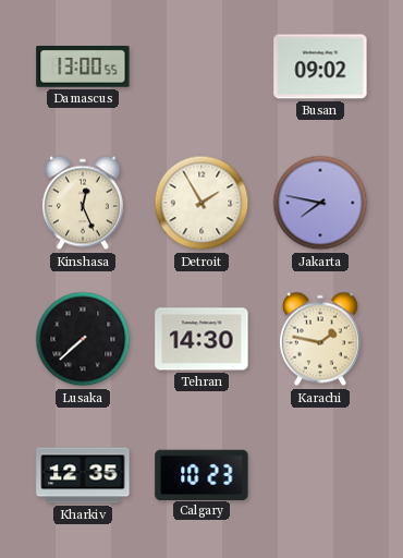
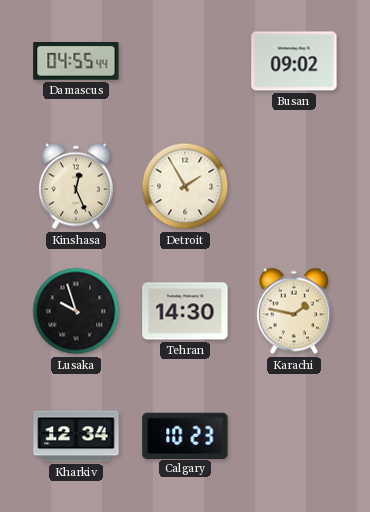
Damascus: 13:00 -> 04:55
Jakarta: 7:47 -> none
Lusaka: 7:38 -> 9:57
Kharkiv: 12:35 -> 12:34
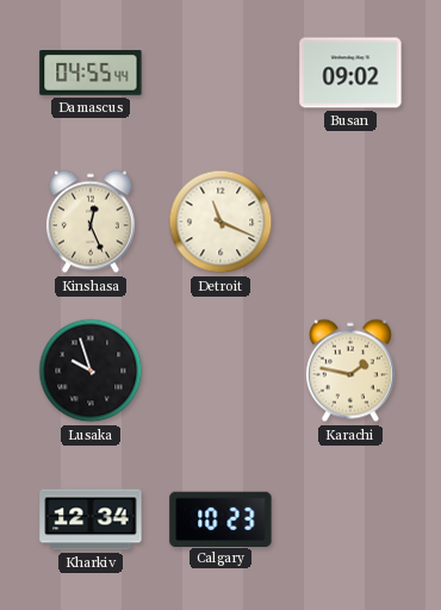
Detroit: 1:55 -> 11:19
Tehran: 14:30 -> none
